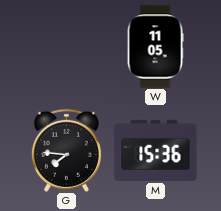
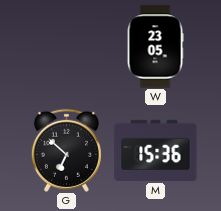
W: 11:05 -> 23:05
G: 7:46 -> 6:52
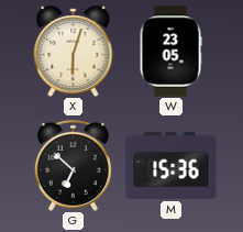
X: none -> 6:03
